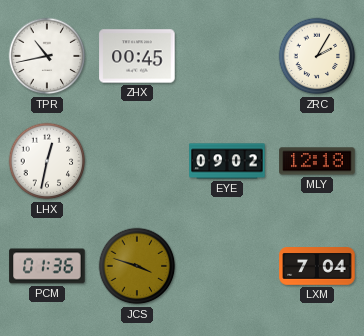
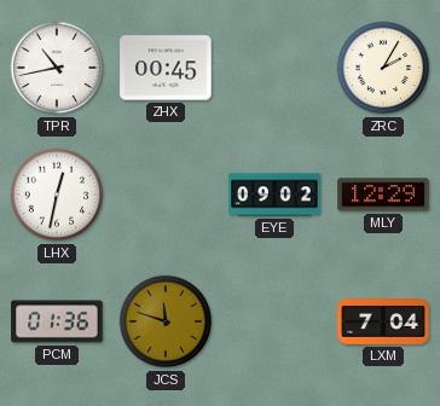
MLY: 12:18 -> 12:29
JCS: 3:48 -> 11:48
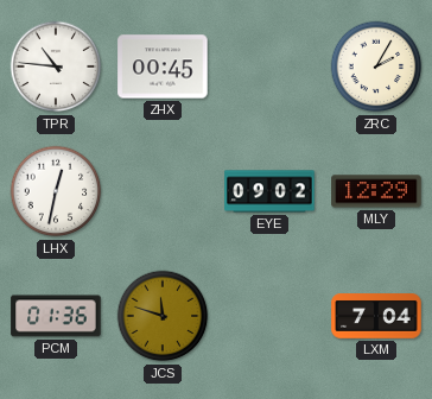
TPR: 10:43 -> 10:46
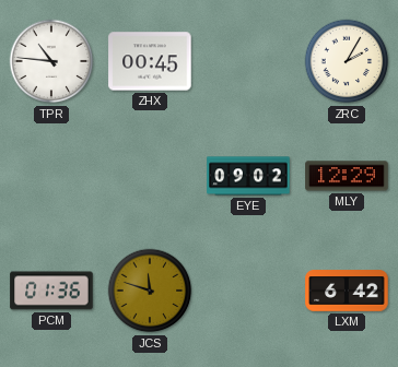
LHX: 12:32 -> none
LXM: 7:04 -> 6:42
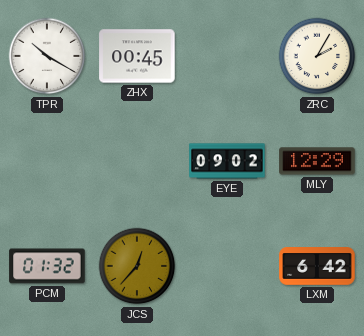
TPR: 10:46 -> 10:20
PCM: 01:36 -> 01:32
JCS: 11:48 -> 12:37
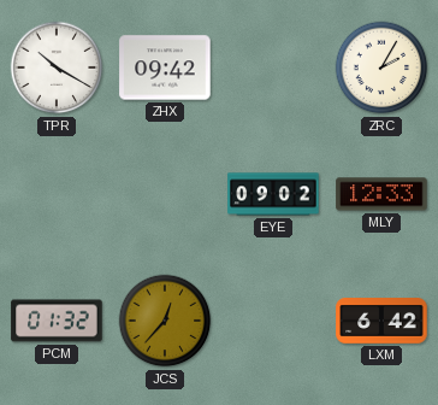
ZHX: 00:45 -> 09:42
MLY: 12:29 -> 12:33
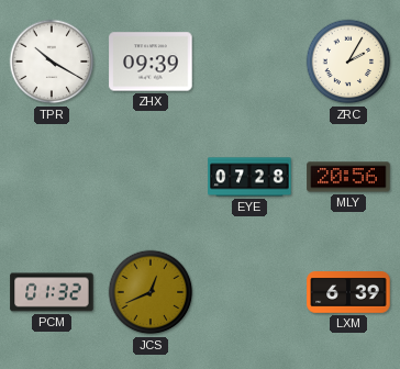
ZHX: 09:42 -> 09:39
EYE: 09:02 -> 07:28
MLY: 12:33 -> 20:56
JCS: 12:37 -> 12:41
LXM: 6:42 -> 6:39
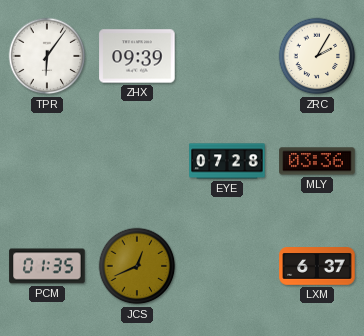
TPR: 10:20 -> 6:06
MLY: 20:56 -> 03:36
PCM: 01:32 -> 01:35
LXM: 6:39 -> 6:37
